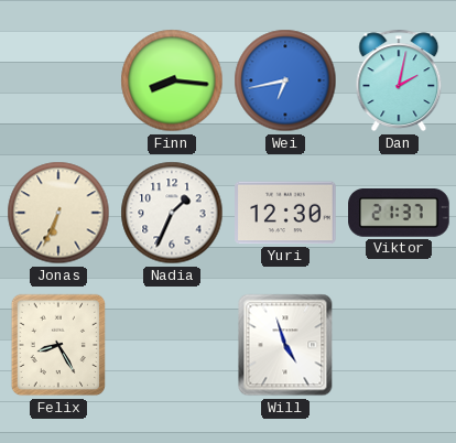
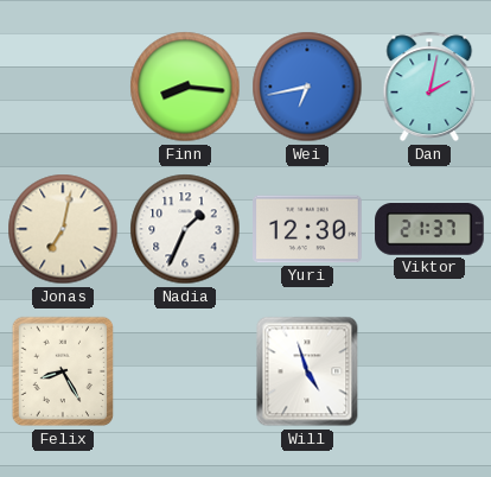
Jonas: 6:34 -> 7:02
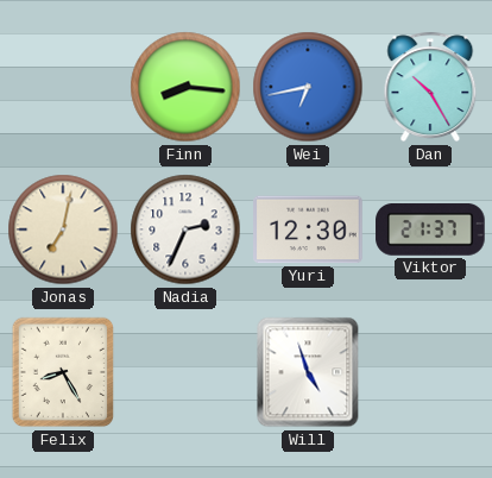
Dan: 2:02 -> 10:25
Nadia: 1:34 -> 2:34
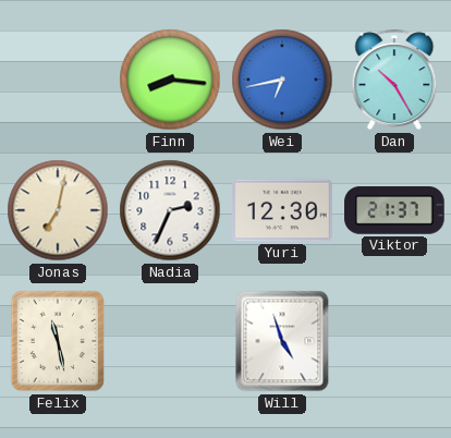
Felix: 8:25 -> 11:28
